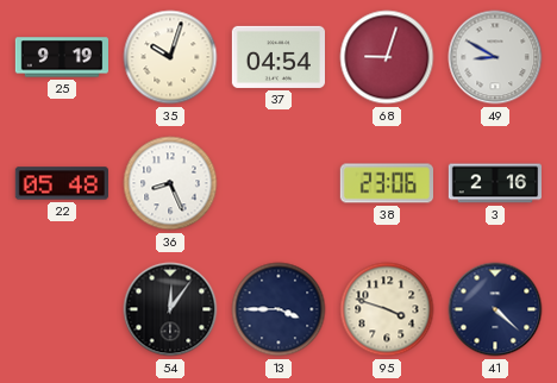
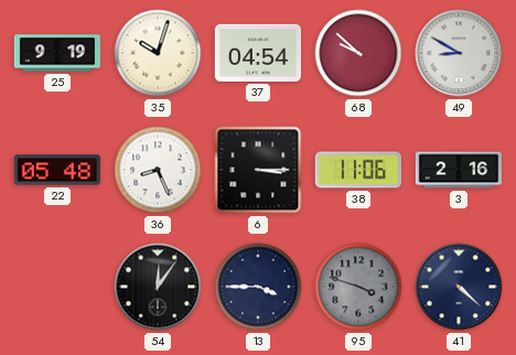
68: 9:03 -> 9:52
6: none -> 3:15
38: 23:06 -> 11:06
95 dial: cream -> grey
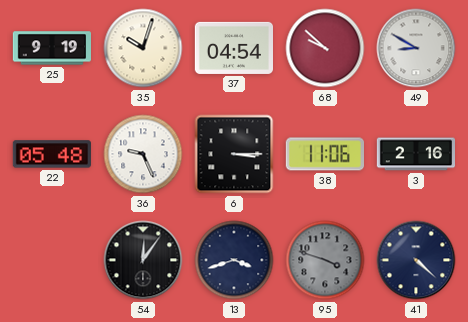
36: 8:26 -> 9:26
13: 3:45 -> 3:42
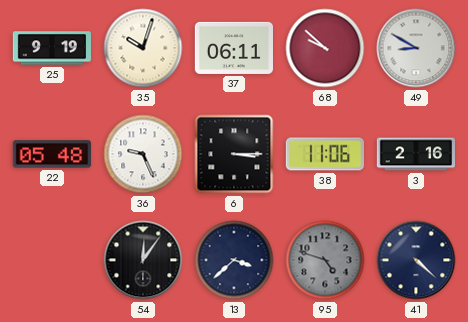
37: 04:54 -> 06:11
13: 3:42 -> 3:38
95: 3:48 -> 4:48
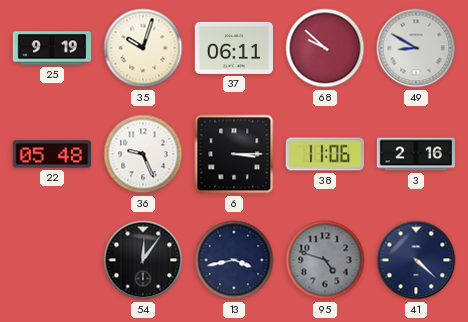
13: 3:38 -> 3:43
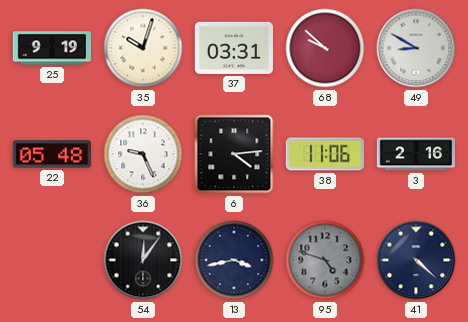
37: 06:11 -> 03:31
6: 3:15 -> 4:14
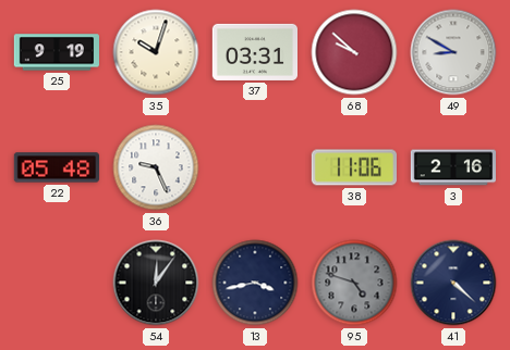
6: 4:14 -> none
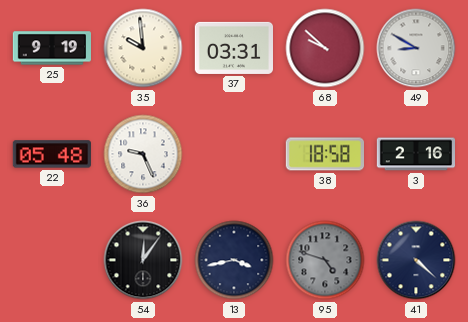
35: 10:03 -> 9:59
38: 11:06 -> 18:58
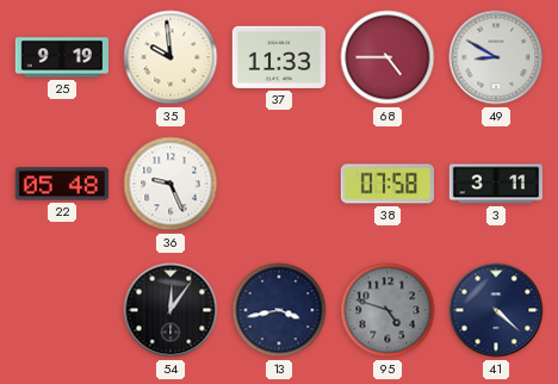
37: 03:31 -> 11:33
68: 9:52 -> 4:45
38: 18:58 -> 07:58
3: 2:16 -> 3:11
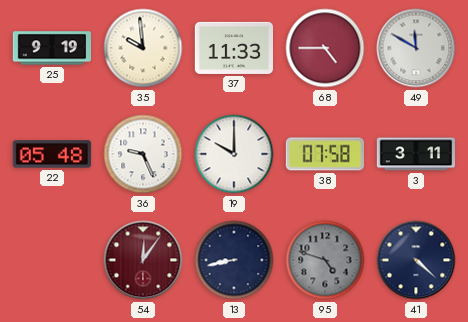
49: 8:50 -> 11:50
19: none -> 10:00
54 dial: black -> burgundy
13: 3:43 -> 8:43
